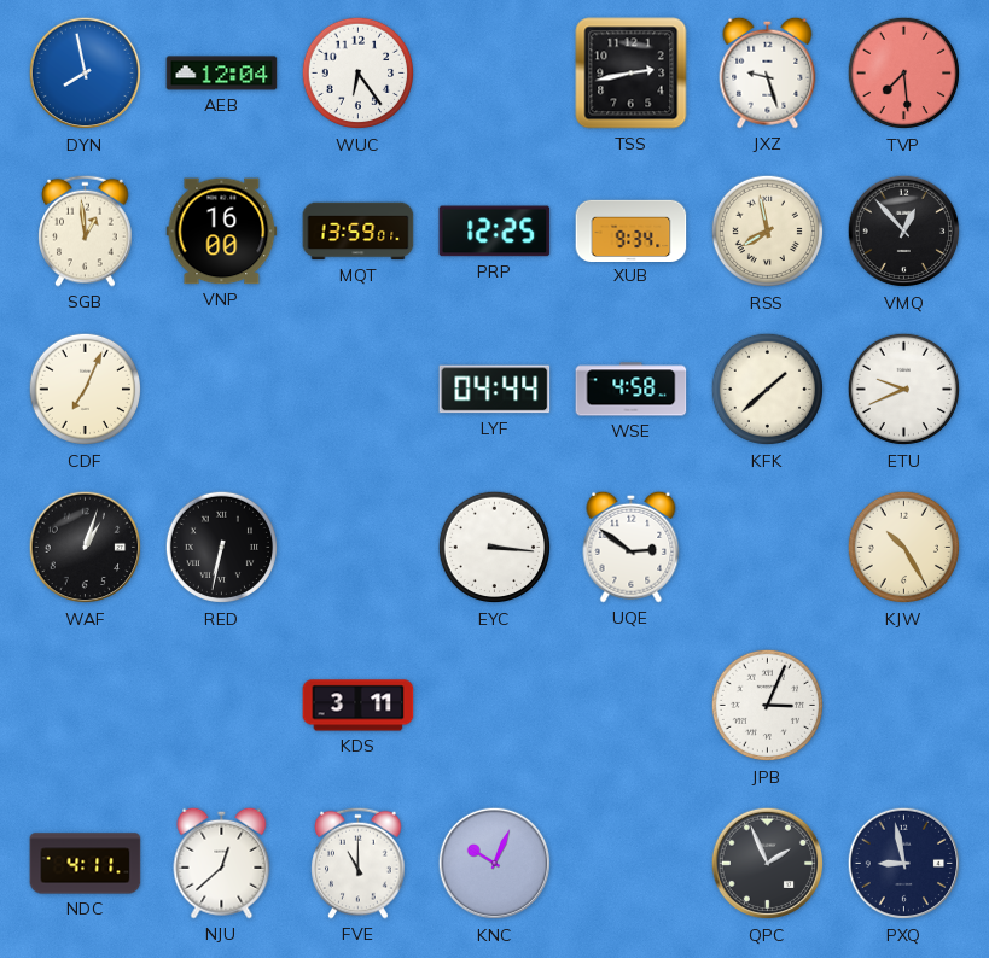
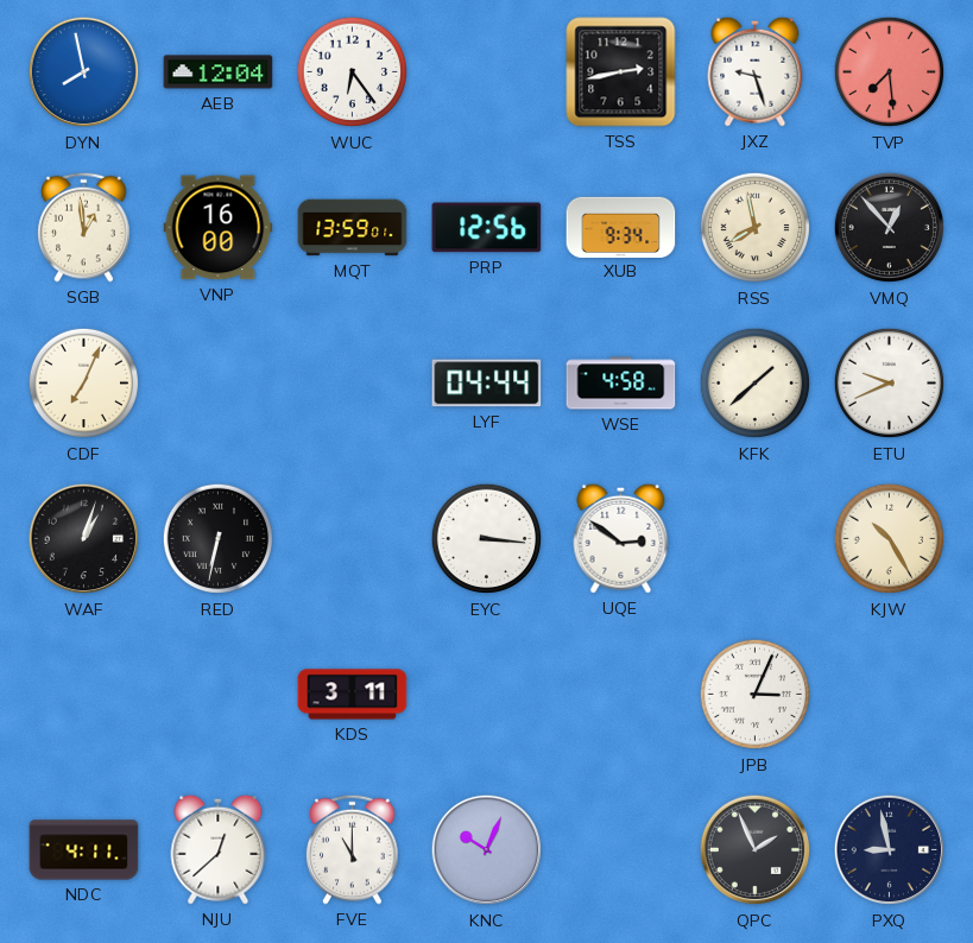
PRP: 12:25 -> 12:56
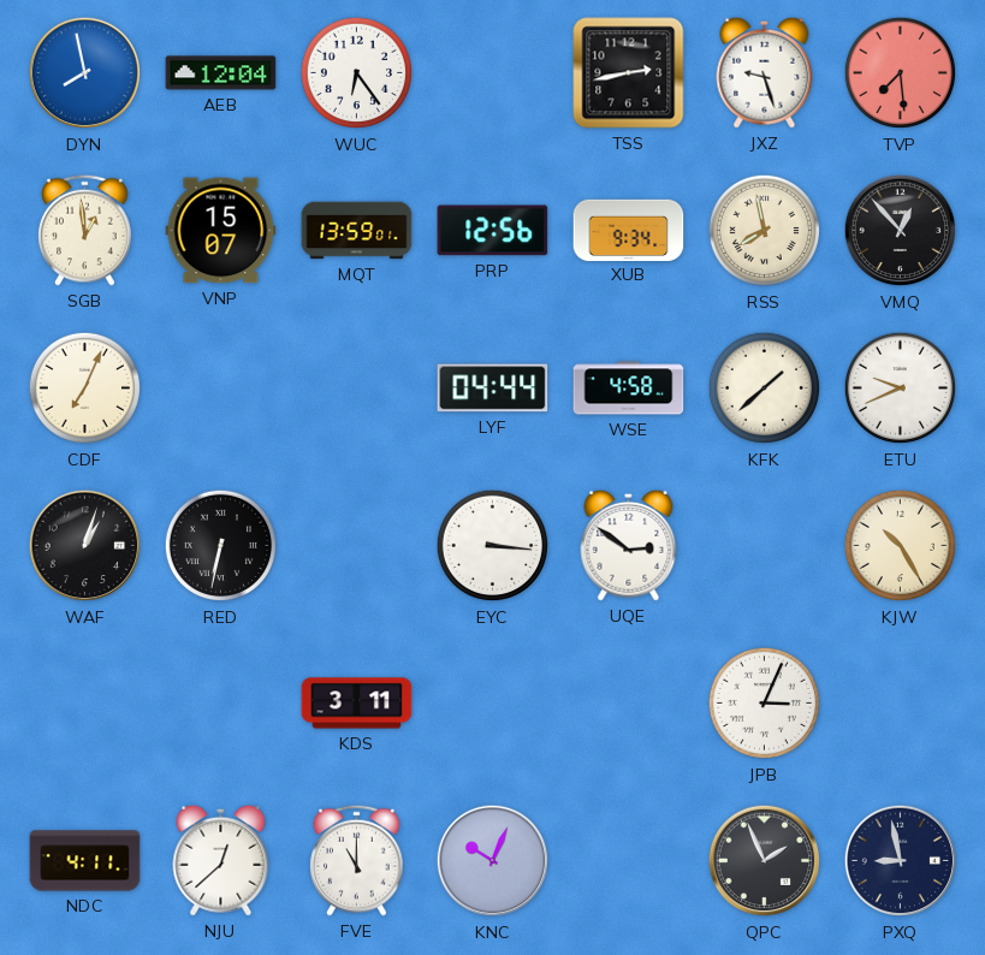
VNP: 16:00 -> 15:07
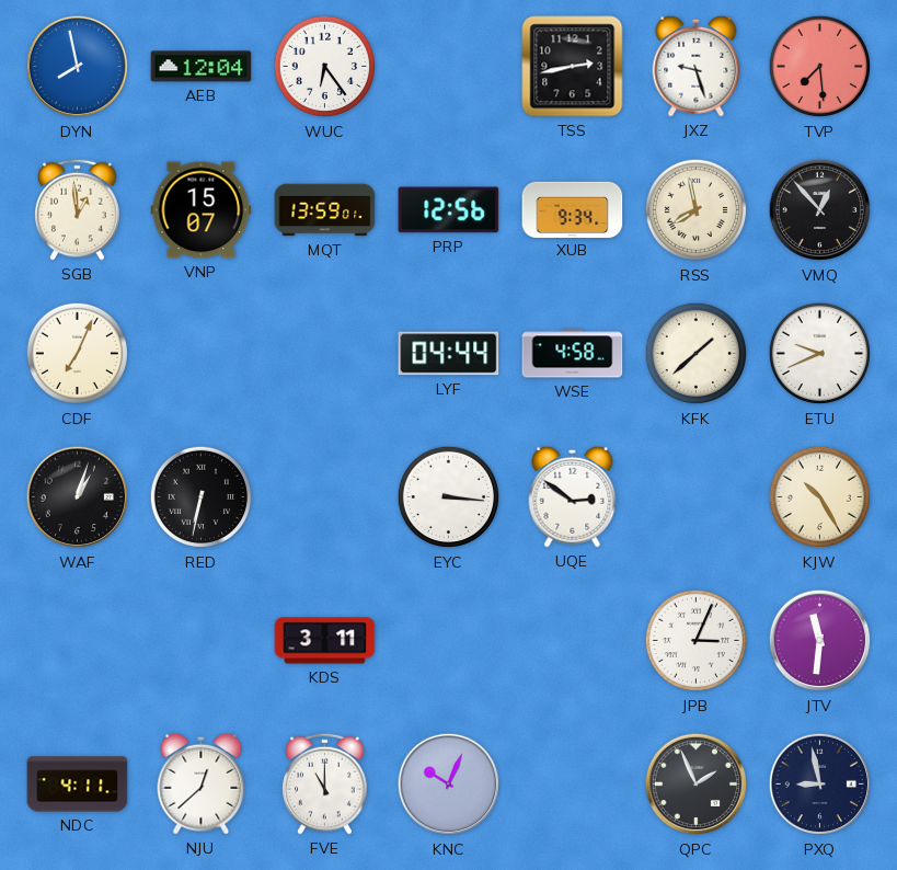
JTV: none -> 11:31
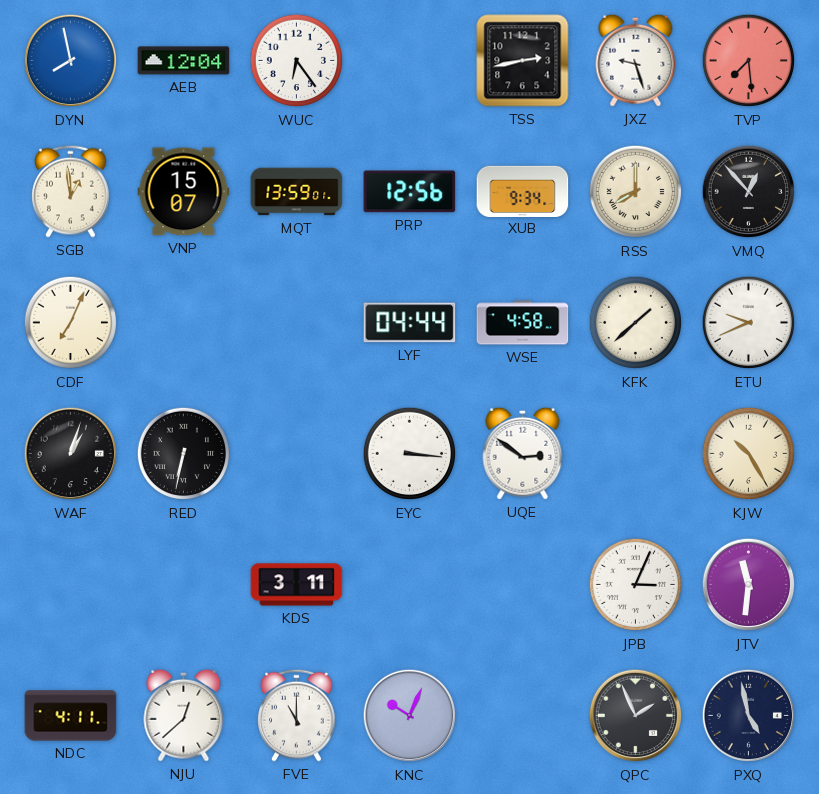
RSS: 7:58 -> 8:00
PXQ: 8:58 -> 4:58
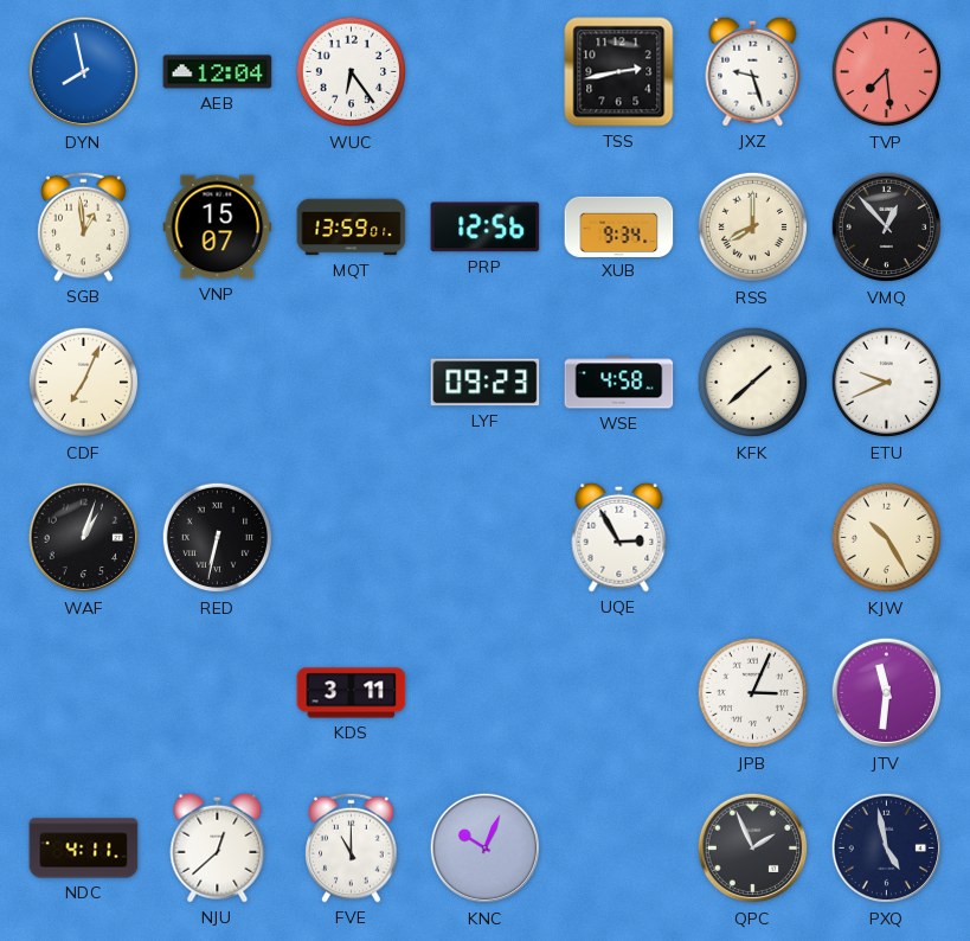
LYF: 04:44 -> 09:23
EYC: 3:16 -> none
UQE: 2:51 -> 2:55
